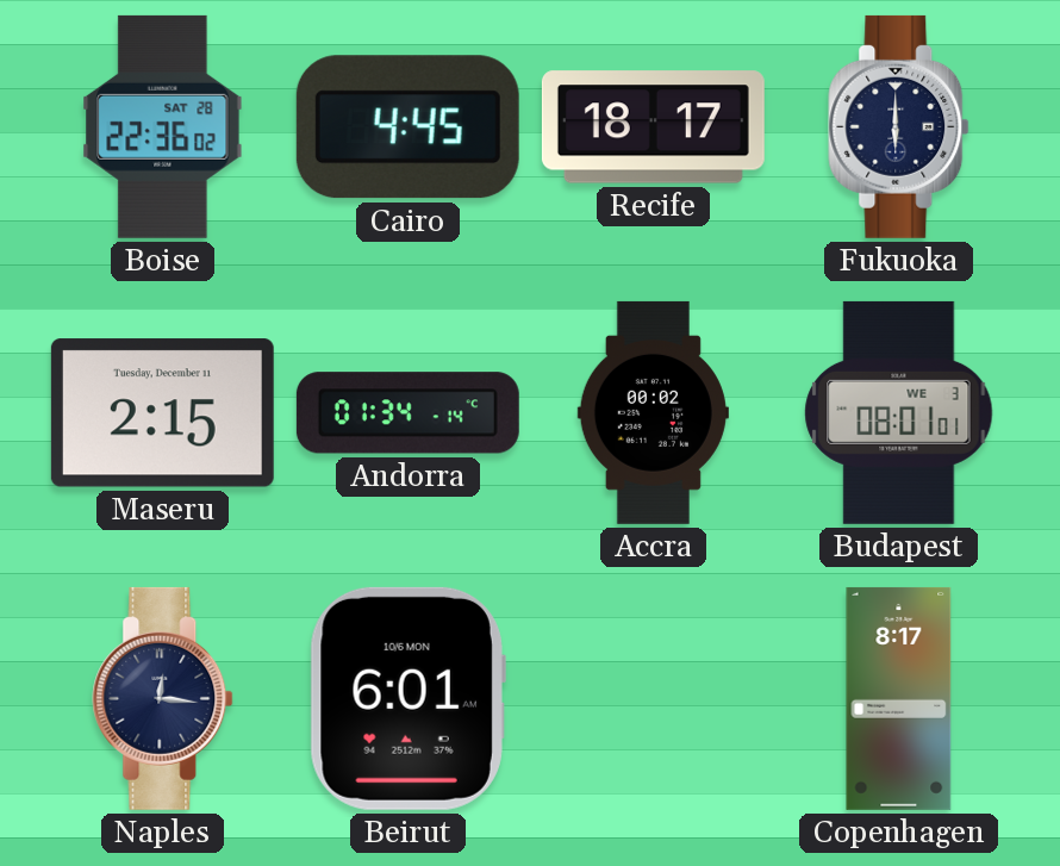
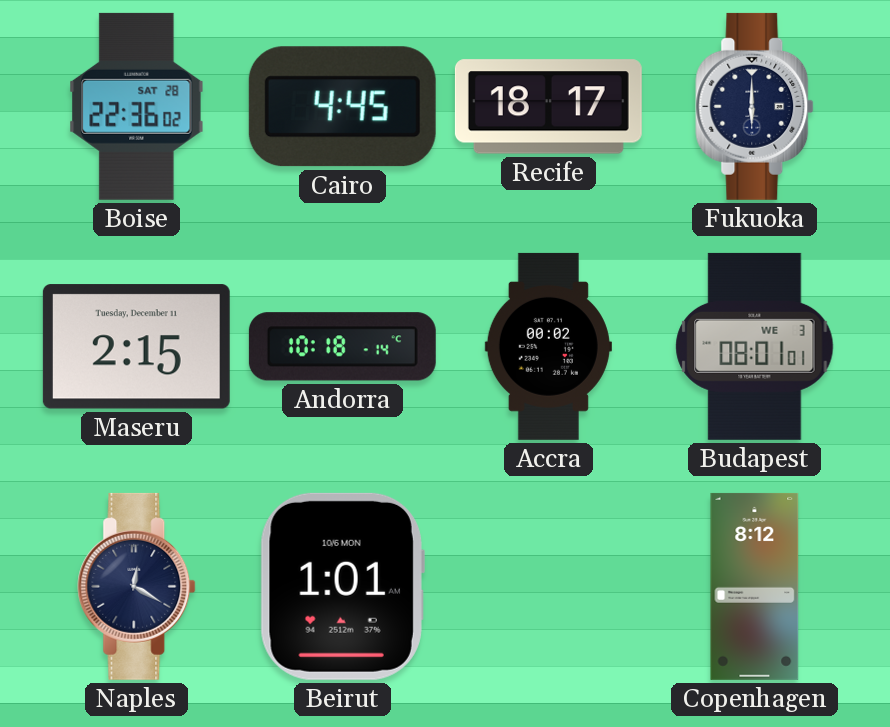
Andorra: 01:34 -> 10:18
Naples: 12:16 -> 12:20
Beirut: 6:01 -> 1:01
Copenhagen: 8:17 -> 8:12
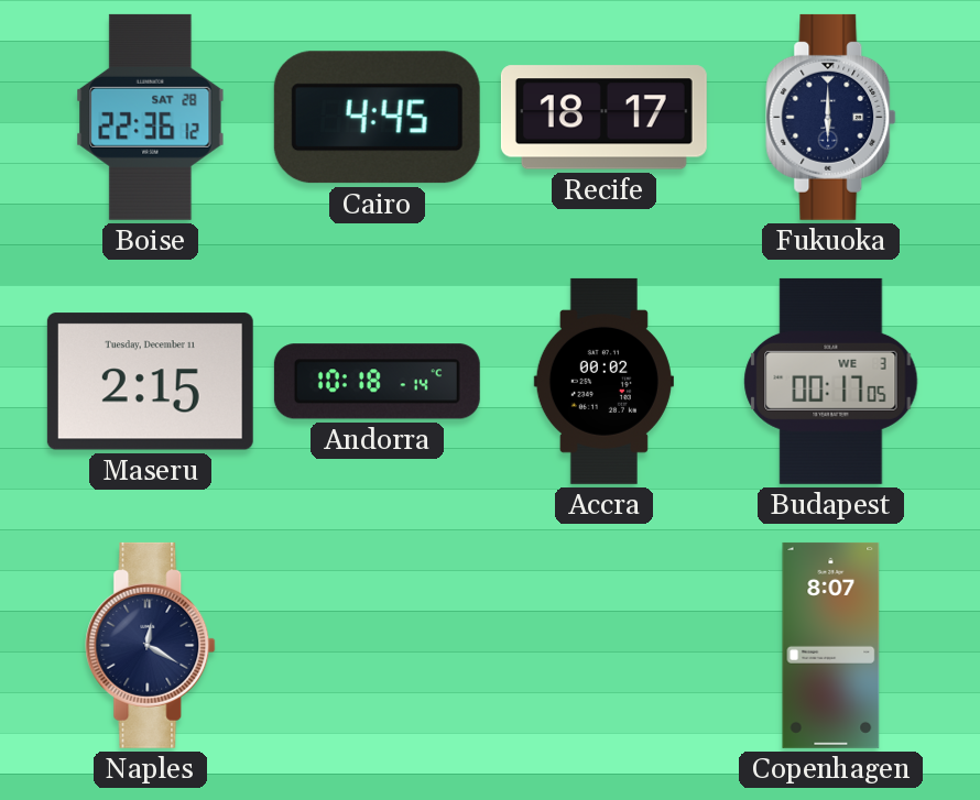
Boise: 22:36:02 -> 22:36:12
Budapest: 08:01 -> 00:17
Beirut: 1:01 -> none
Copenhagen: 8:12 -> 8:07
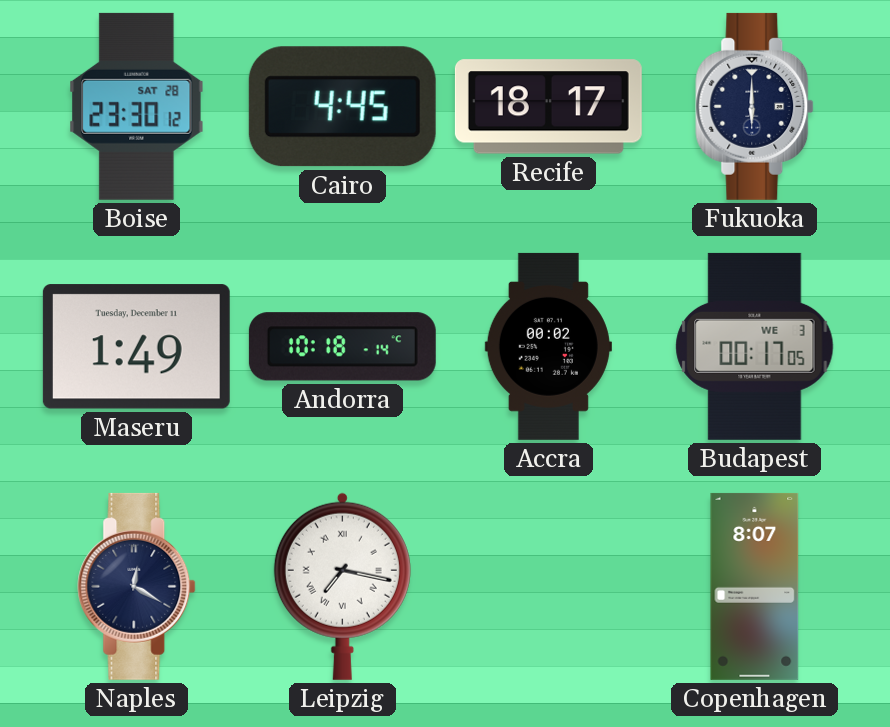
Boise: 22:36 -> 23:30
Maseru: 2:15 -> 1:49
Leipzig: none -> 7:17
